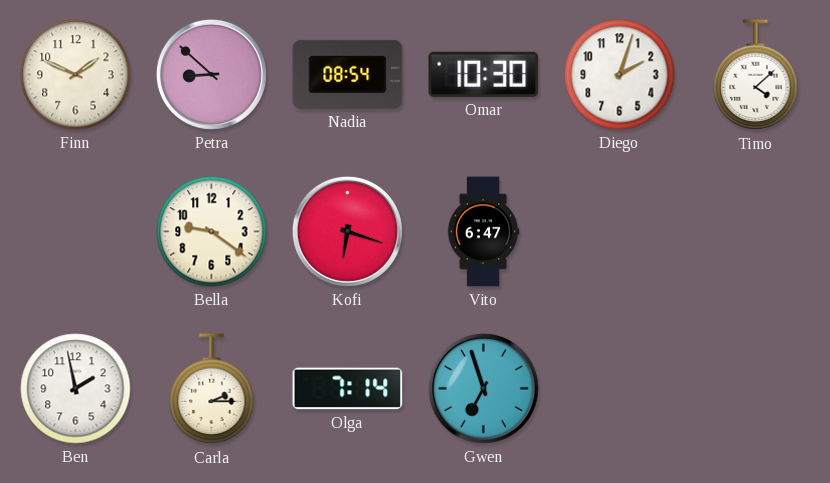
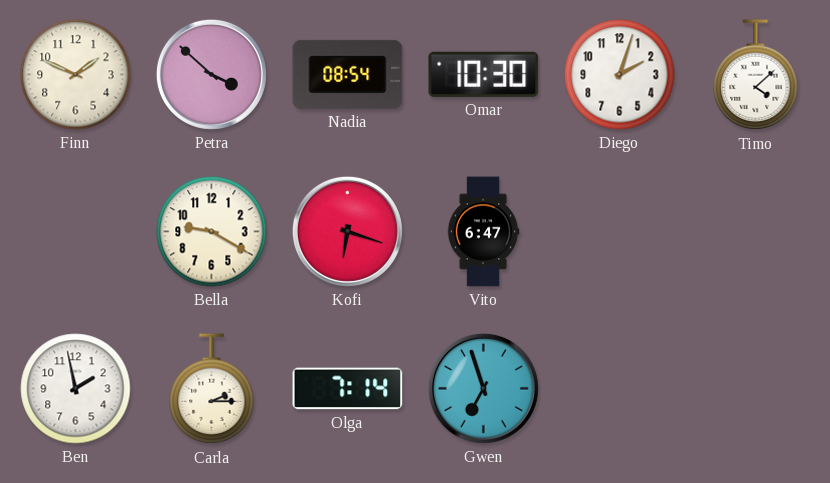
Petra: 8:52 -> 3:52
Bella: 9:21 -> 9:20
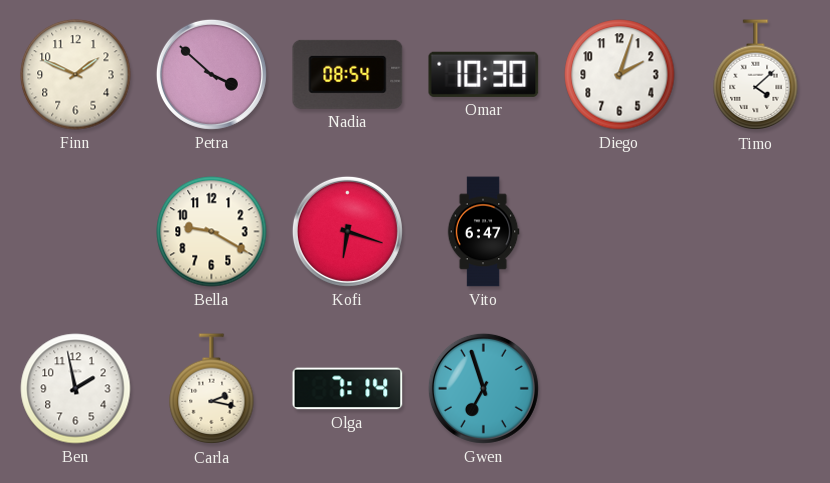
Carla: 2:15 -> 2:17
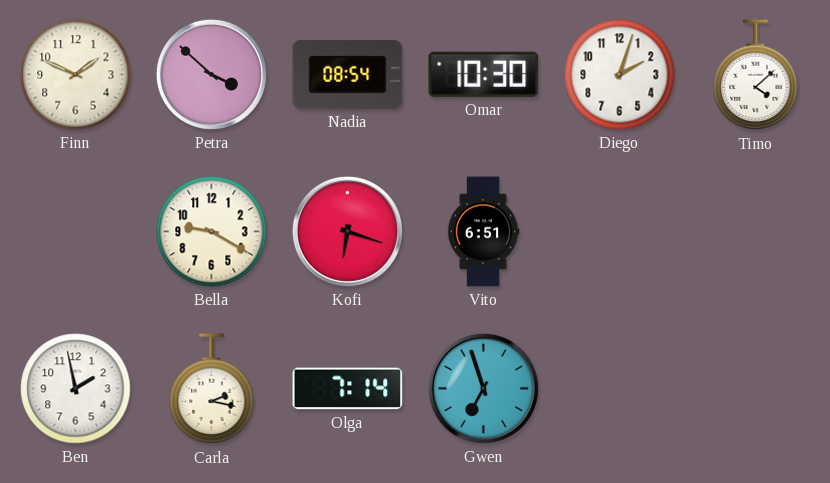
Vito: 6:47 -> 6:51
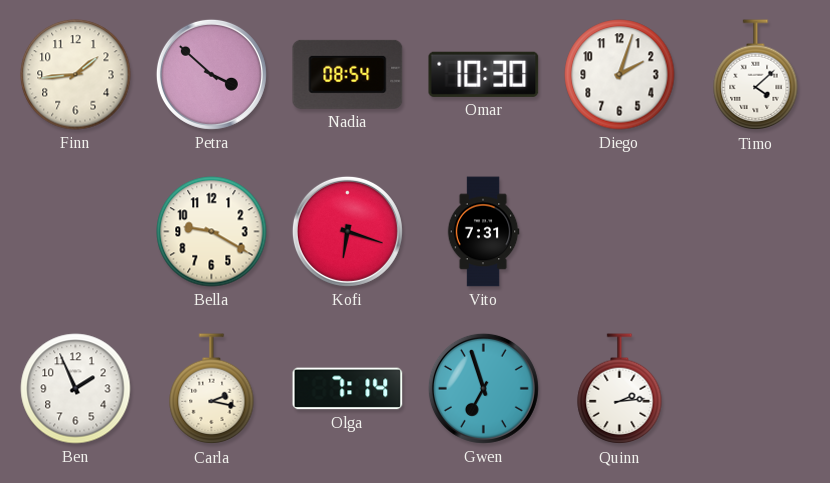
Finn: 1:49 -> 1:44
Vito: 6:51 -> 7:31
Ben: 1:58 -> 1:56
Quinn: none -> 2:14
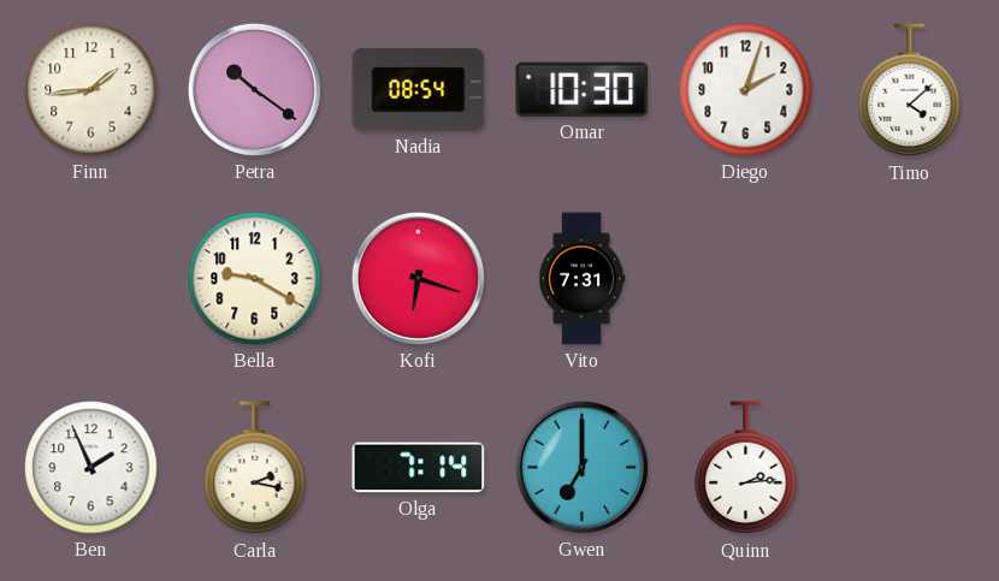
Petra: 3:52 -> 10:21
Gwen: 6:57 -> 7:00
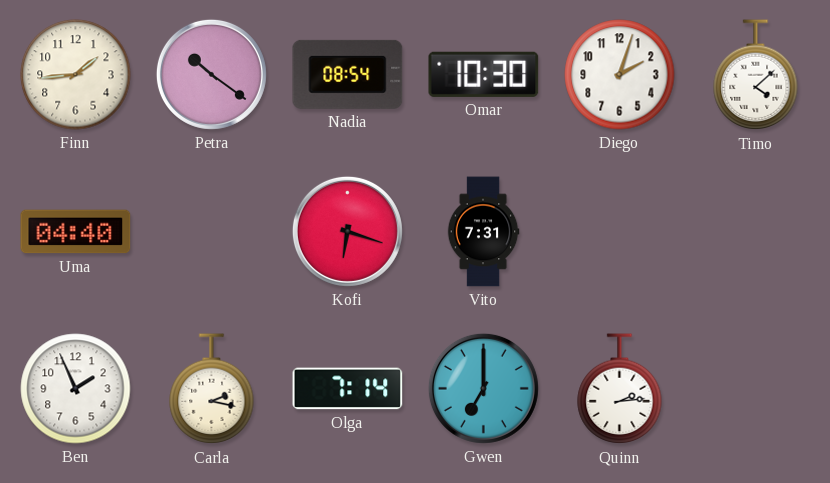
Uma: none -> 04:40
Bella: 9:20 -> none
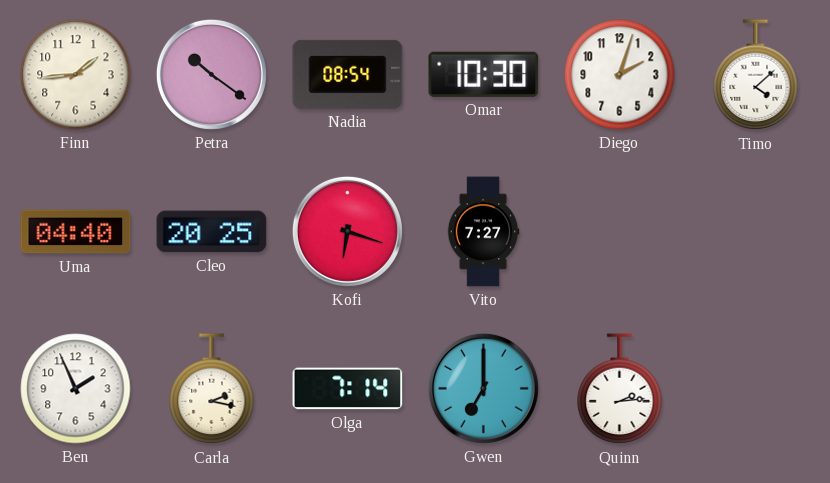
Cleo: none -> 20:25
Vito: 7:31 -> 7:27
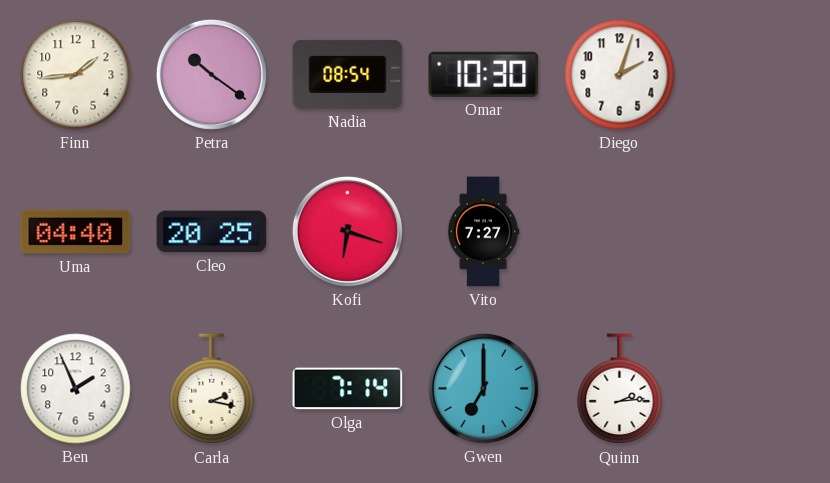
Timo: 4:08 -> none
